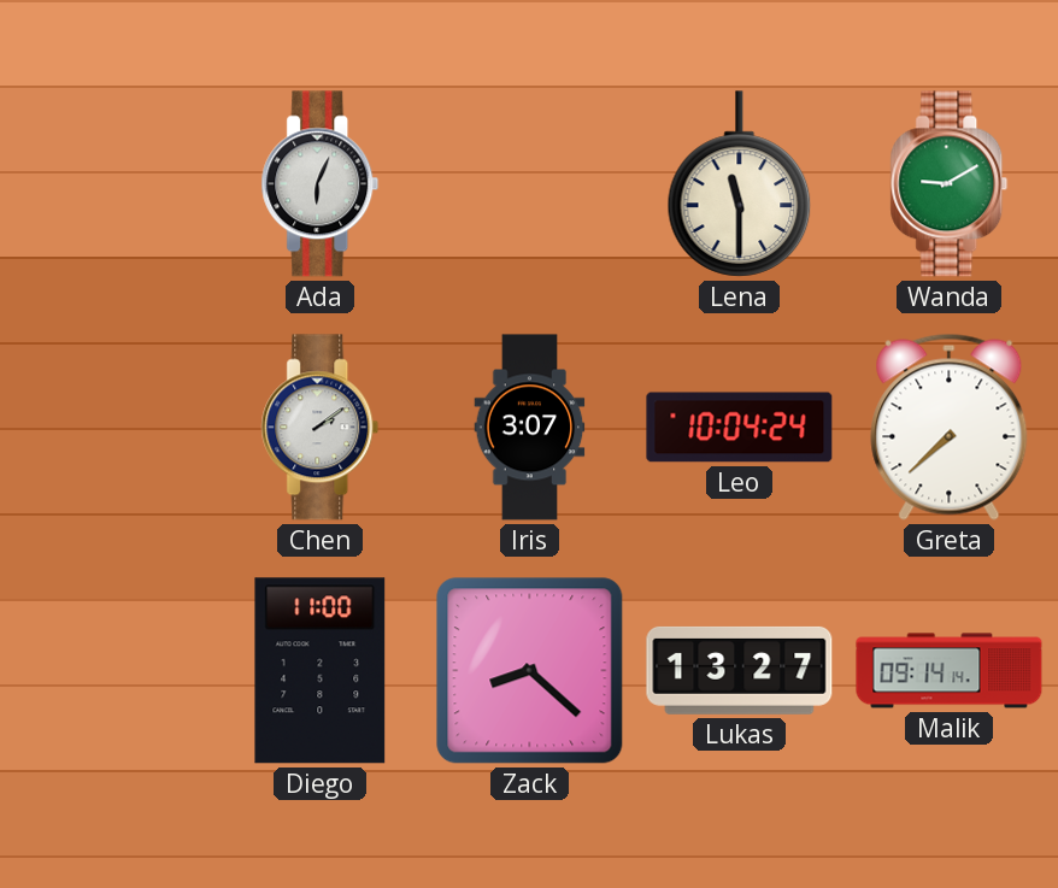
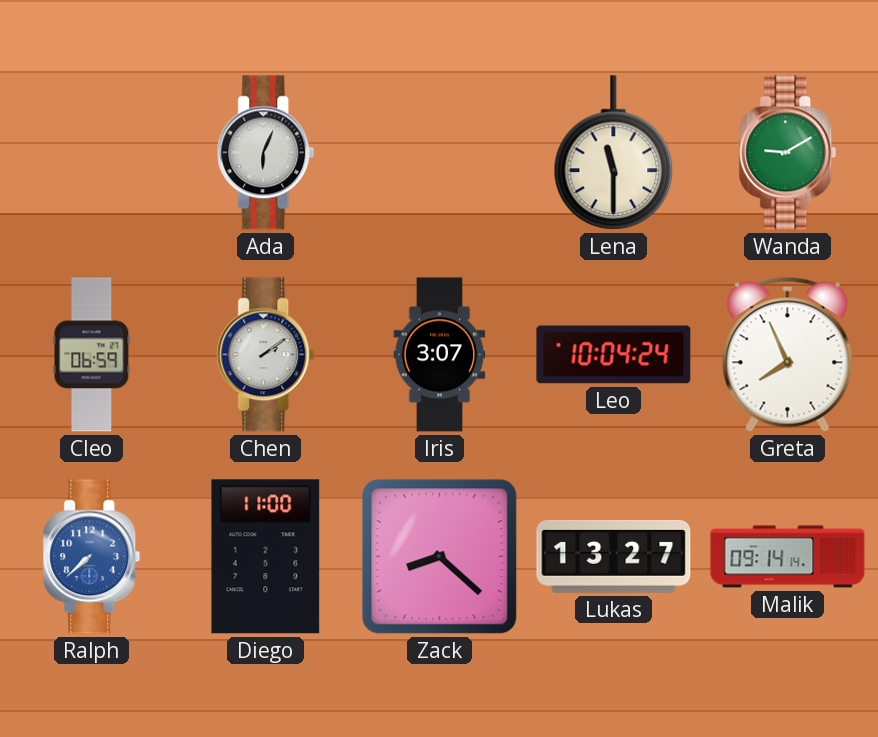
Cleo: none -> 06:59
Greta: 7:38 -> 7:56
Ralph: none -> 7:38
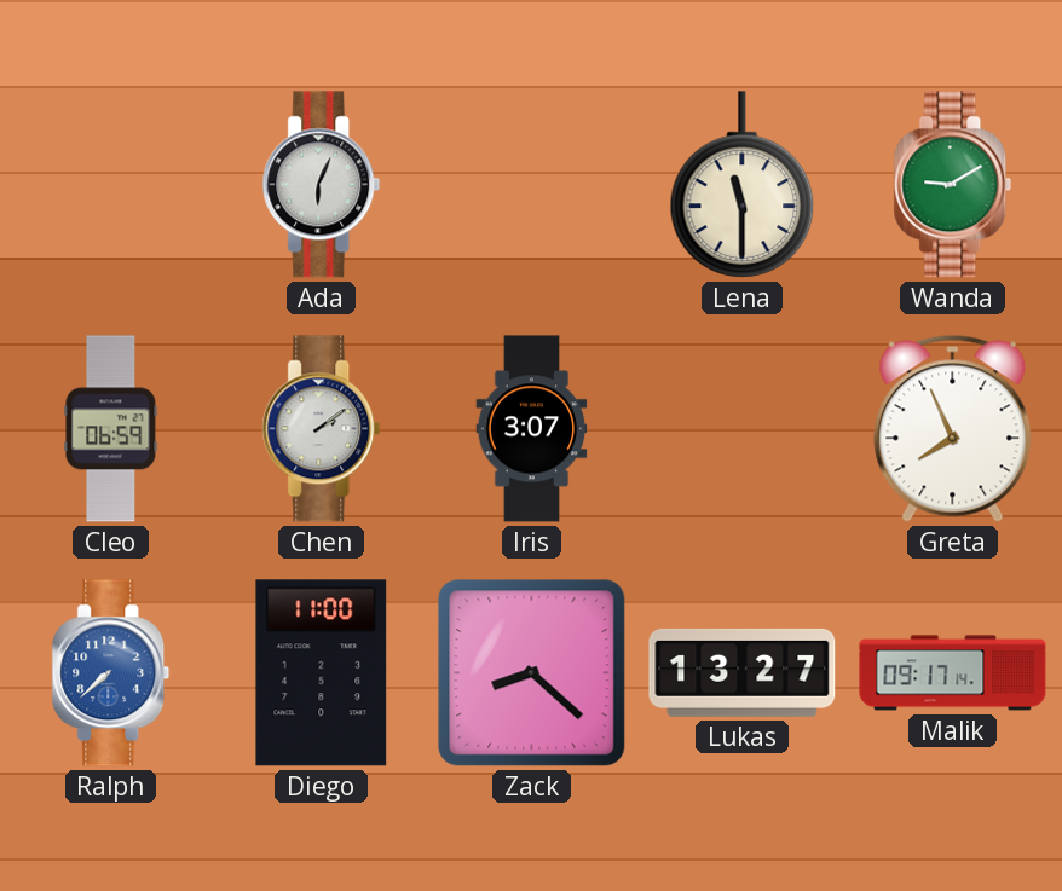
Leo: 10:04 -> none
Malik: 09:14 -> 09:17
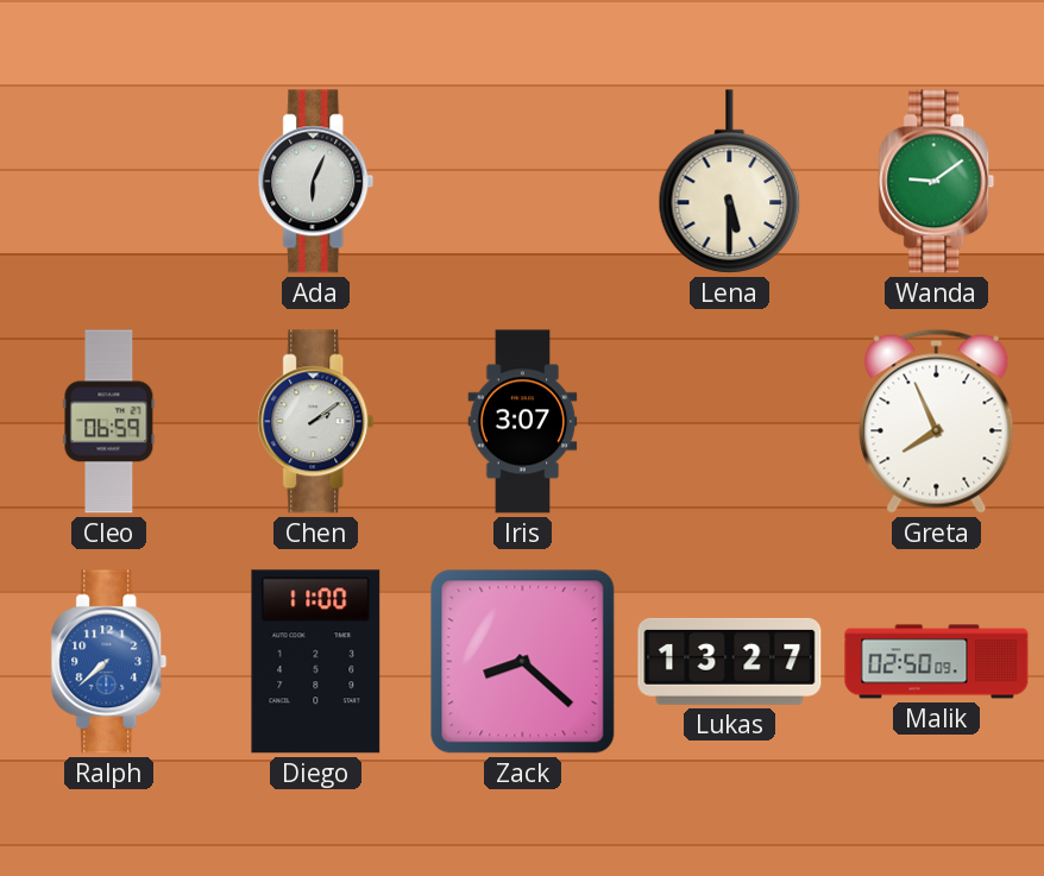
Lena: 11:30 -> 5:30
Wanda: 9:10 -> 9:09
Malik: 09:17 -> 02:50
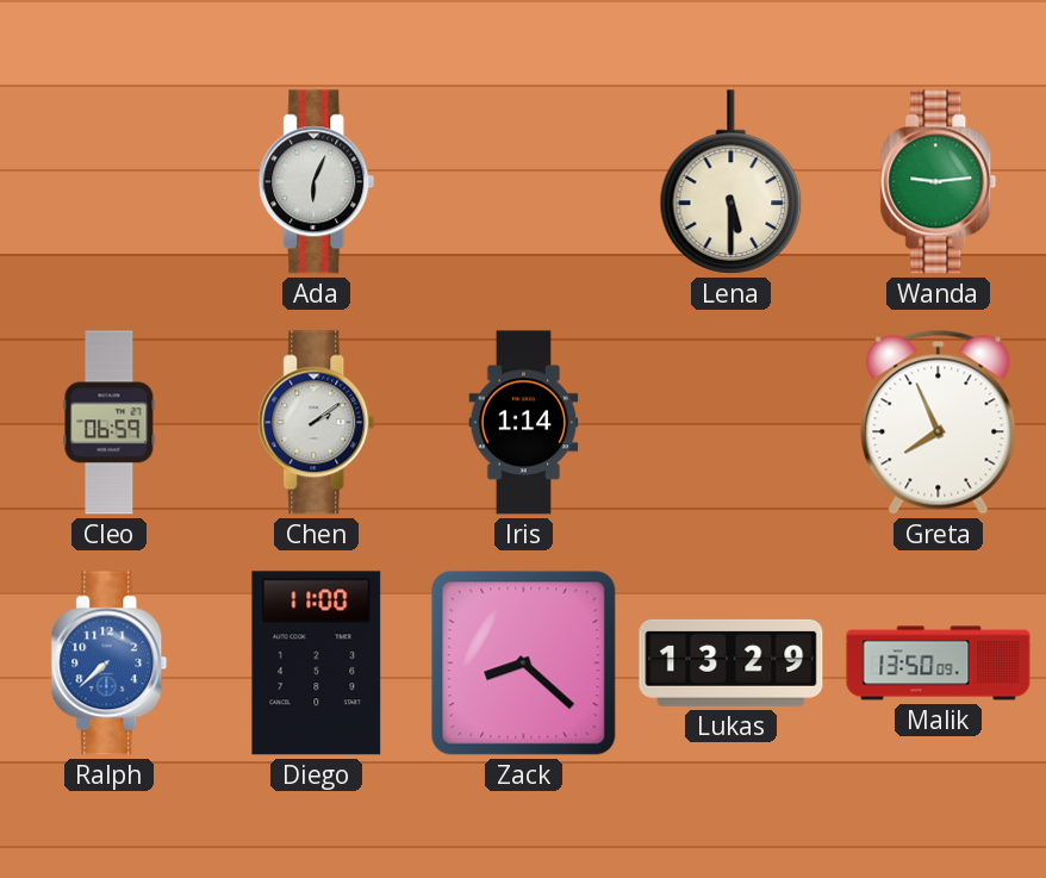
Wanda: 9:09 -> 9:14
Iris: 3:07 -> 1:14
Lukas: 13:27 -> 13:29
Malik: 02:50 -> 13:50
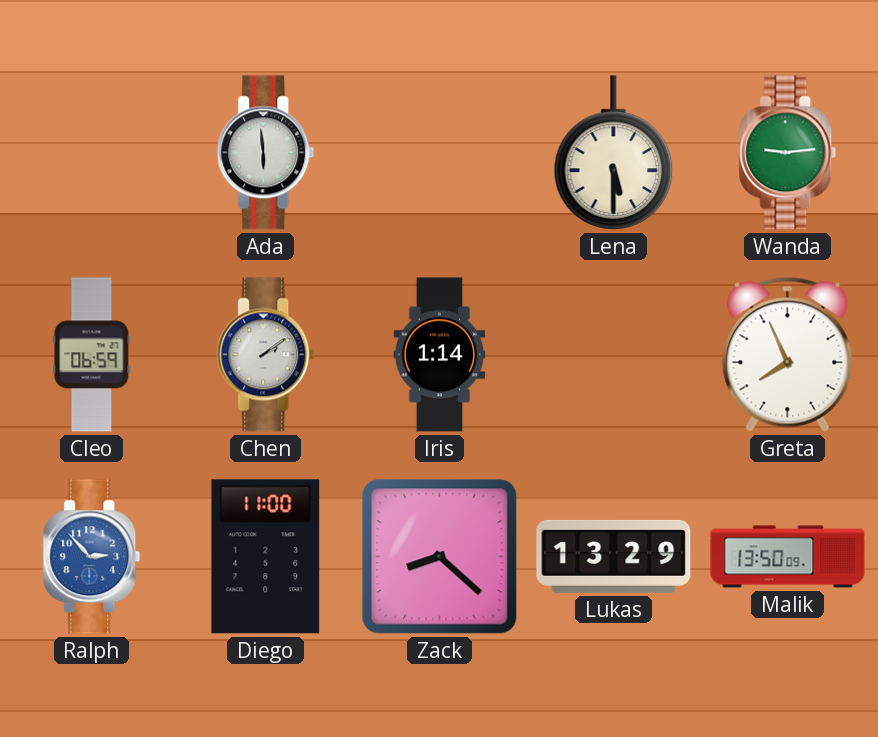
Ada: 6:04 -> 5:59
Ralph: 7:38 -> 2:53
